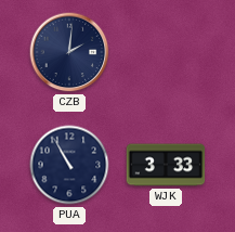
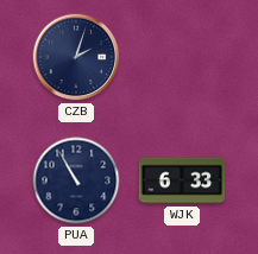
CZB: 2:01 -> 2:03
WJK: 3:33 -> 6:33
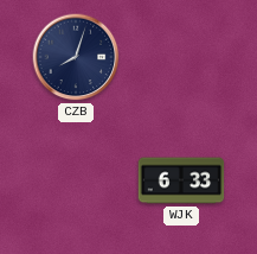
CZB: 2:03 -> 8:03
PUA: 10:55 -> none
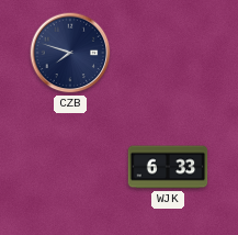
CZB: 8:03 -> 7:48
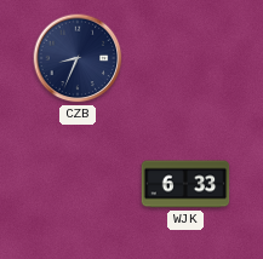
CZB: 7:48 -> 8:34
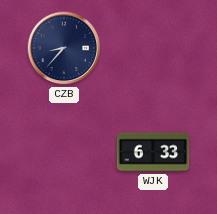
CZB: 8:34 -> 8:37
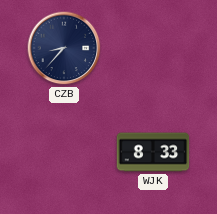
WJK: 6:33 -> 8:33
